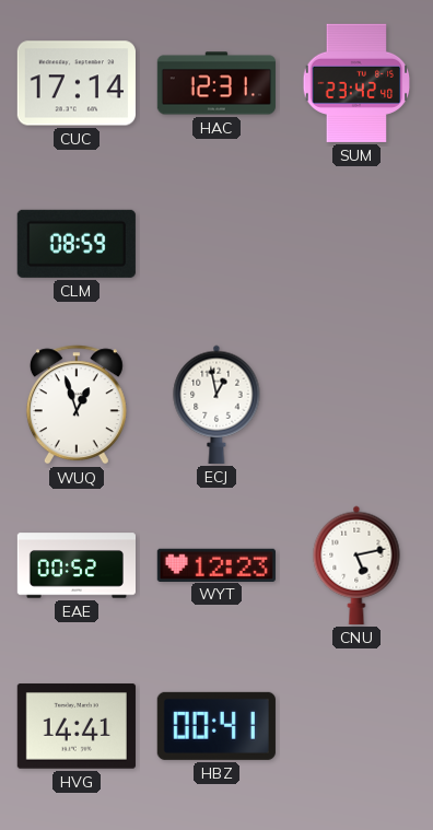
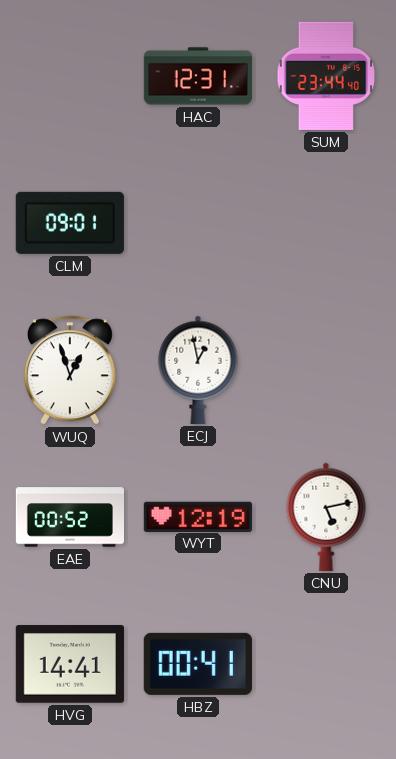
CUC: 17:14 -> none
SUM: 23:42 -> 23:44
CLM: 08:59 -> 09:01
WYT: 12:23 -> 12:19
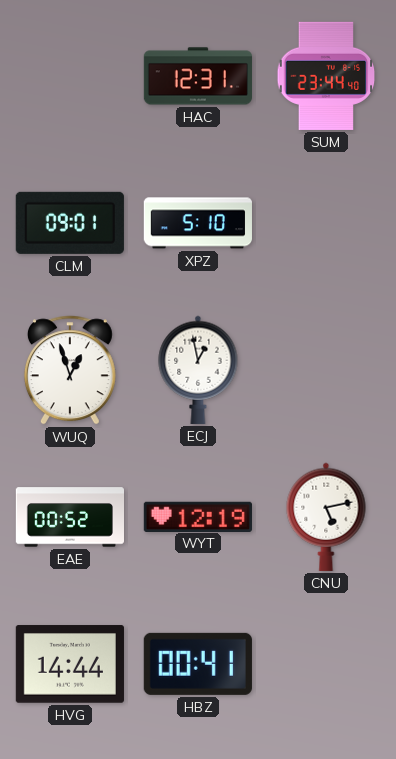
XPZ: none -> 5:10
HVG: 14:41 -> 14:44
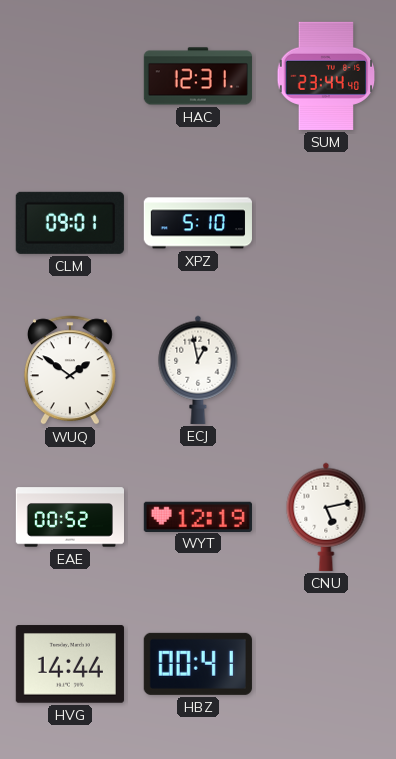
WUQ: 12:57 -> 1:51
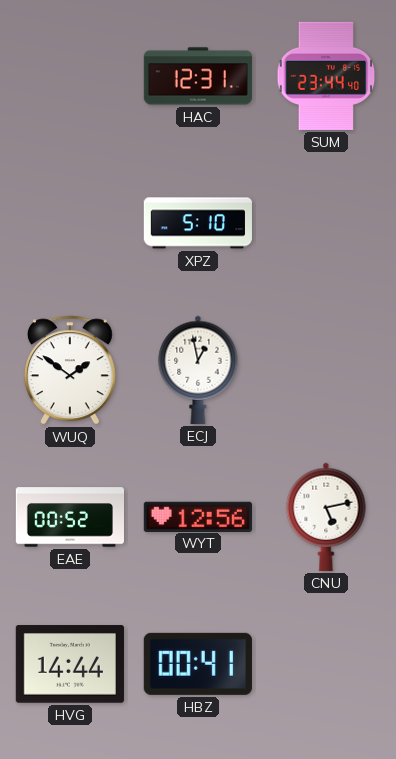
CLM: 09:01 -> none
WYT: 12:19 -> 12:56
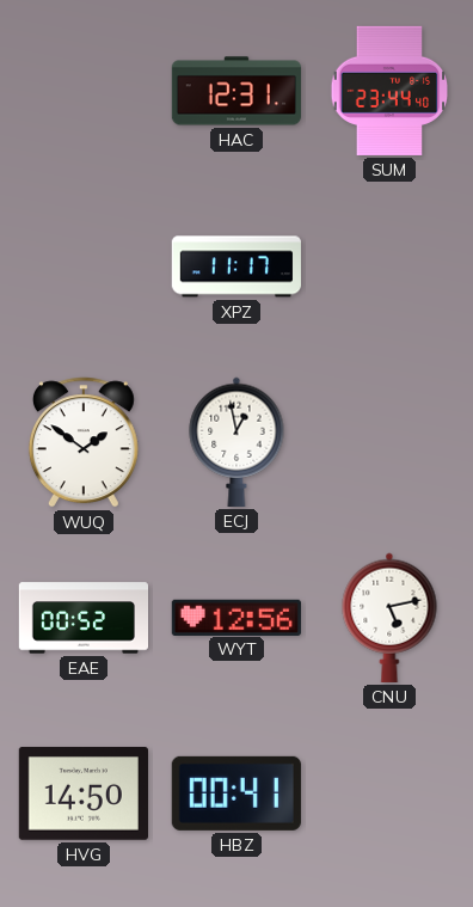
XPZ: 5:10 -> 11:17
HVG: 14:44 -> 14:50
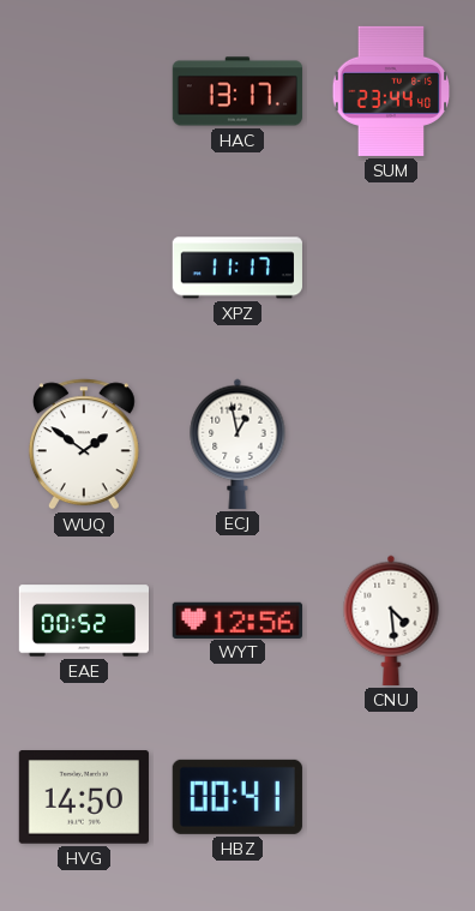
HAC: 12:31 -> 13:17
CNU: 5:13 -> 4:29
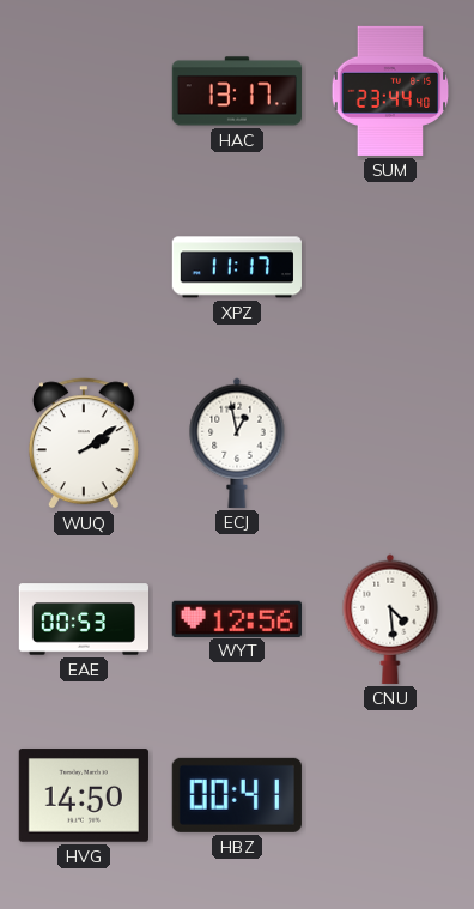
WUQ: 1:51 -> 2:09
EAE: 00:52 -> 00:53
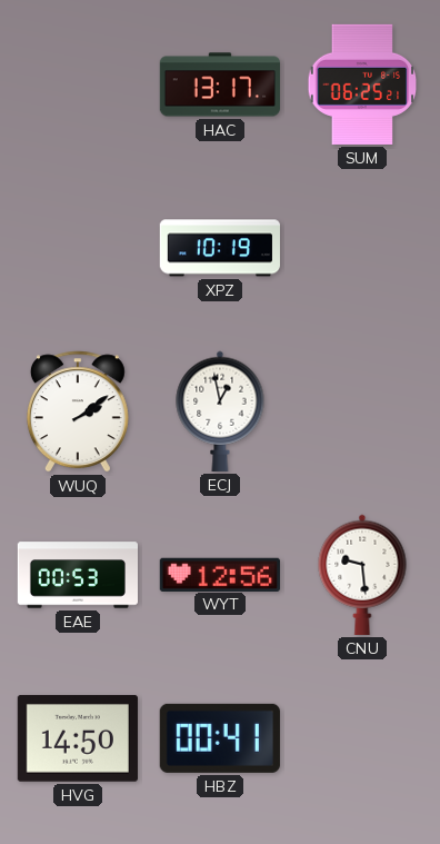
SUM: 23:44 -> 06:25
XPZ: 11:17 -> 10:19
CNU: 4:29 -> 9:29
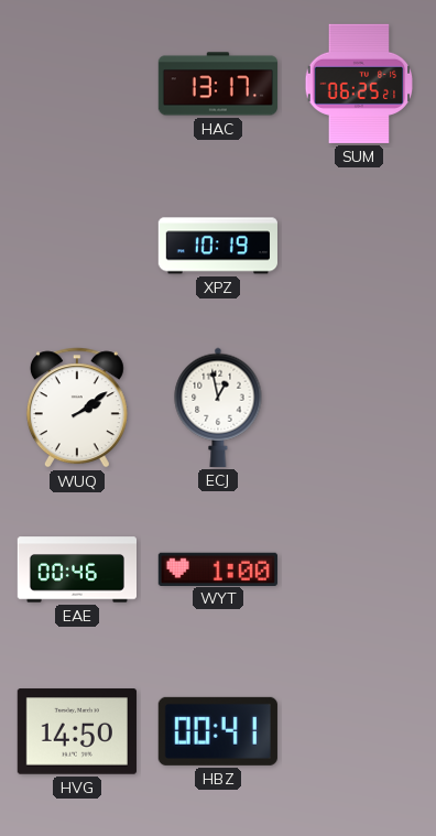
EAE: 00:53 -> 00:46
WYT: 12:56 -> 1:00
CNU: 9:29 -> none
